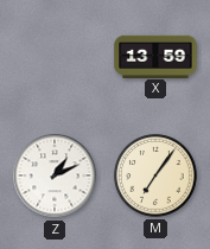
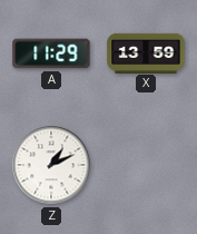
A: none -> 11:29
M: 7:06 -> none
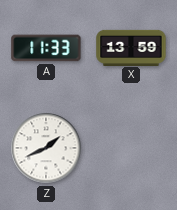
A: 11:29 -> 11:33
Z: 1:11 -> 1:41
